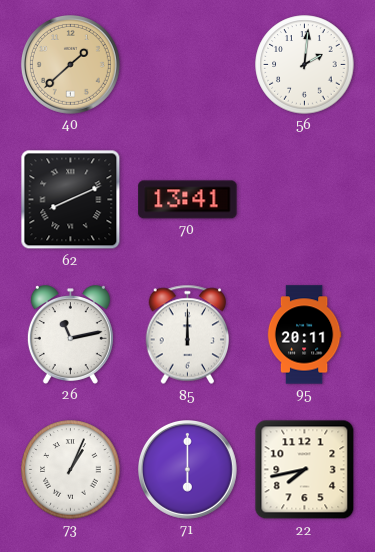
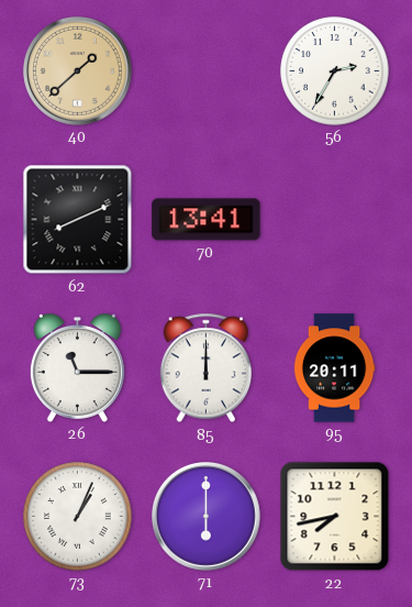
56: 2:01 -> 2:35
26: 11:13 -> 11:15
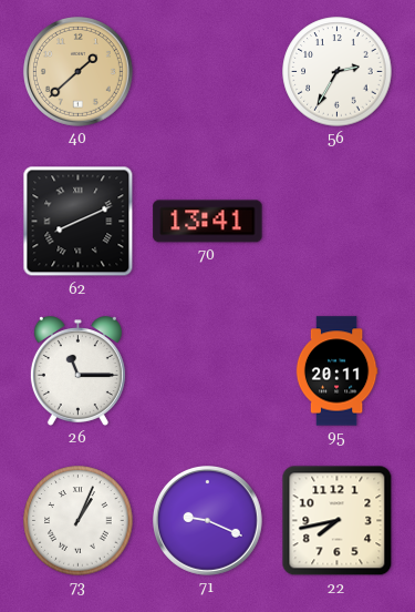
85: 12:00 -> none
71: 6:00 -> 9:19
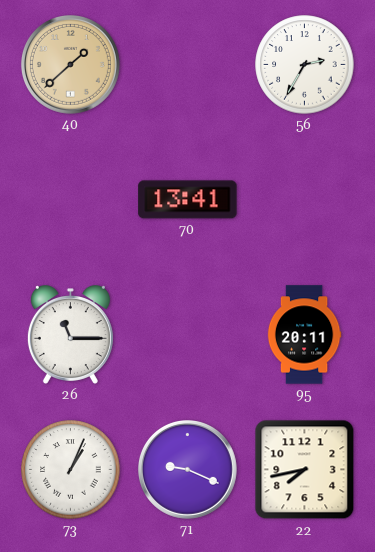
62: 8:11 -> none
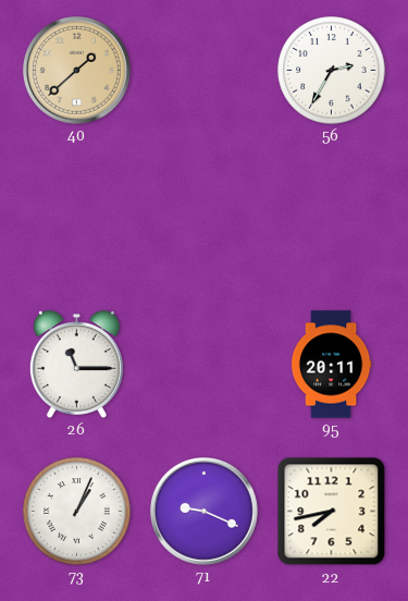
70: 13:41 -> none
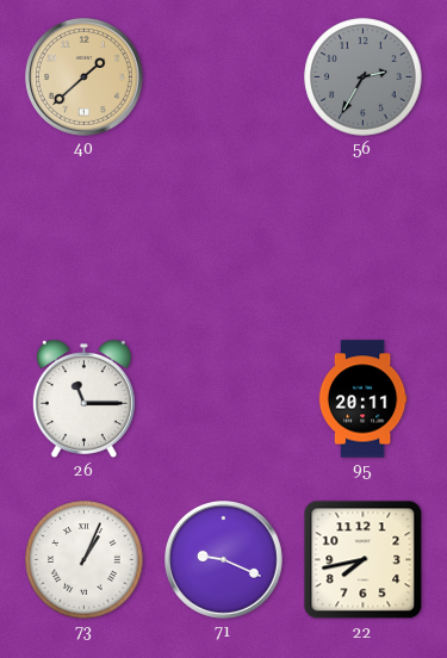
56 dial: white -> grey
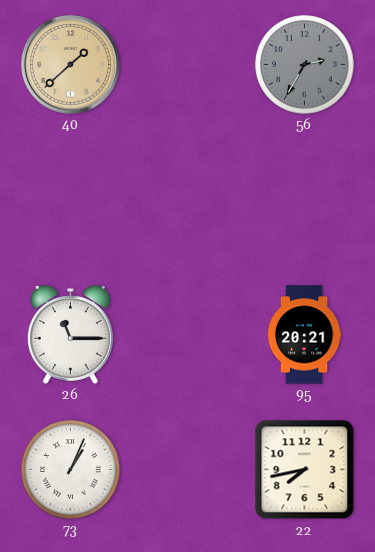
95: 20:11 -> 20:21
71: 9:19 -> none
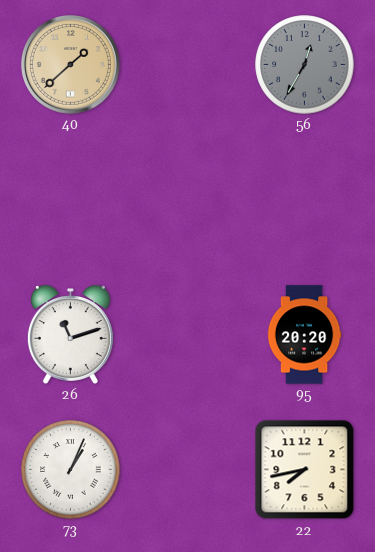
56: 2:35 -> 12:35
26: 11:15 -> 11:12
95: 20:21 -> 20:20
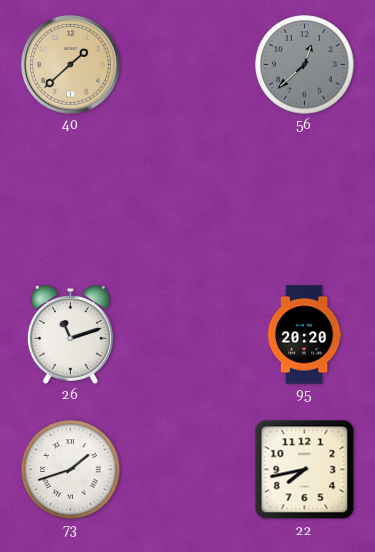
56: 12:35 -> 12:38
73: 1:04 -> 1:42
